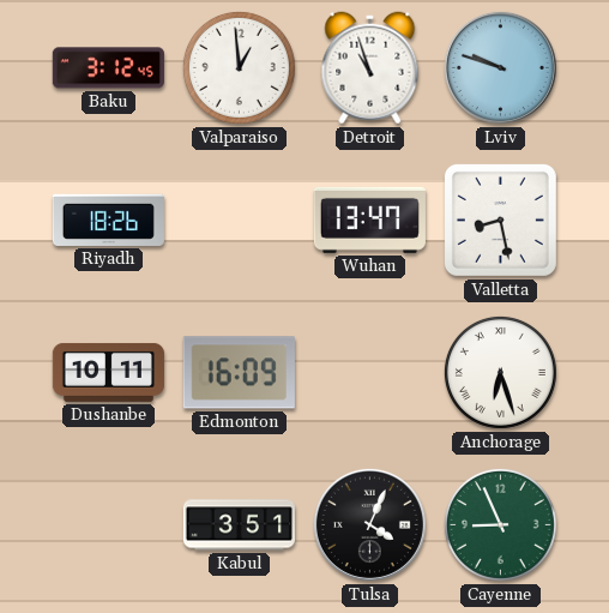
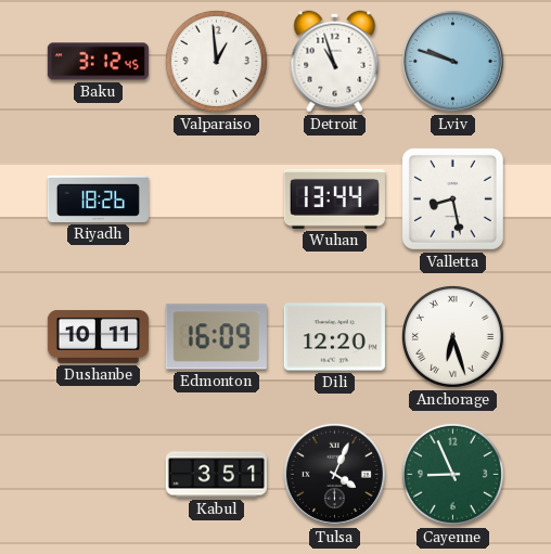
Wuhan: 13:47 -> 13:44
Dili: none -> 12:20
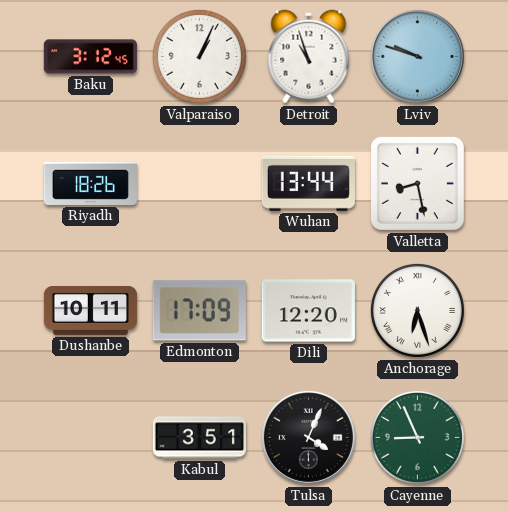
Valparaiso: 12:59 -> 1:04
Edmonton: 16:09 -> 17:09
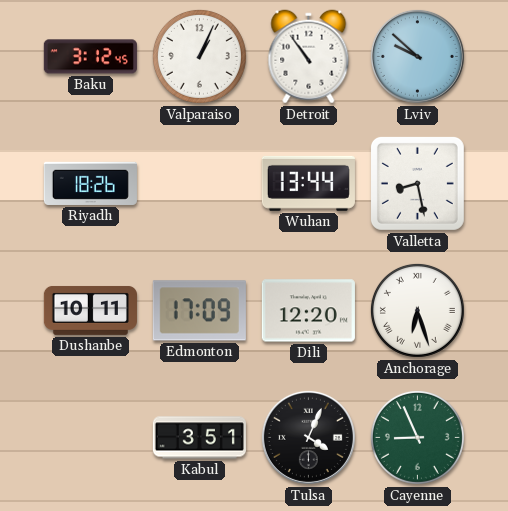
Detroit: 10:57 -> 10:54
Lviv: 9:48 -> 9:52
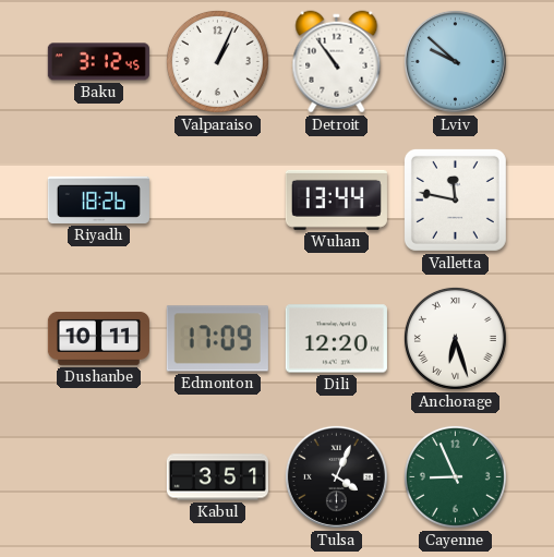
Valletta: 8:28 -> 11:47
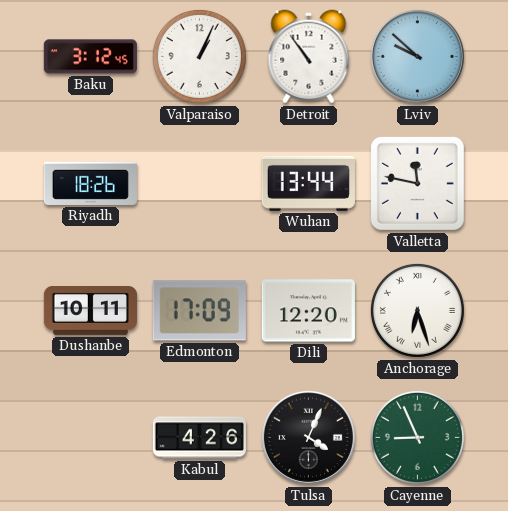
Kabul: 3:51 -> 4:26
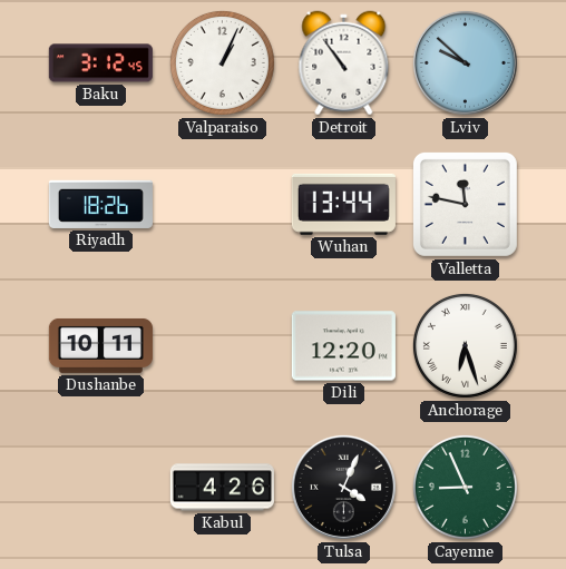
Edmonton: 17:09 -> none
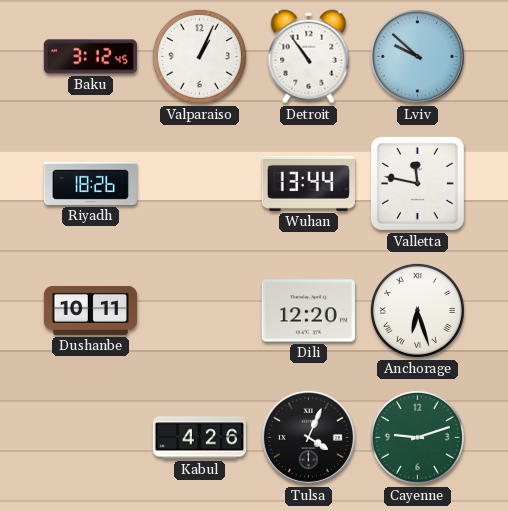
Cayenne: 8:56 -> 9:12
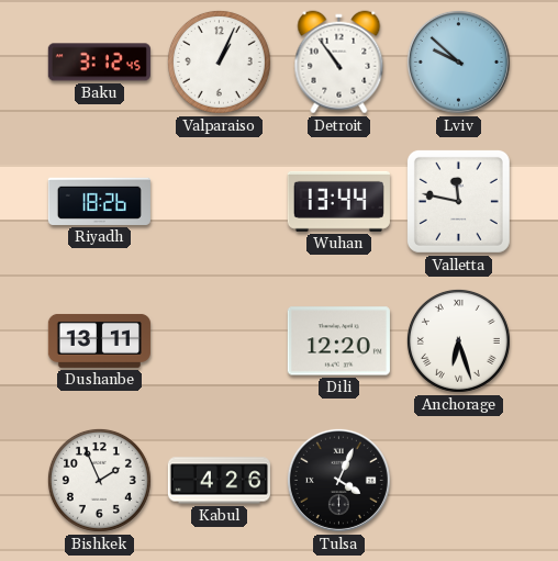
Dushanbe: 10:11 -> 13:11
Bishkek: none -> 1:56
Cayenne: 9:12 -> none
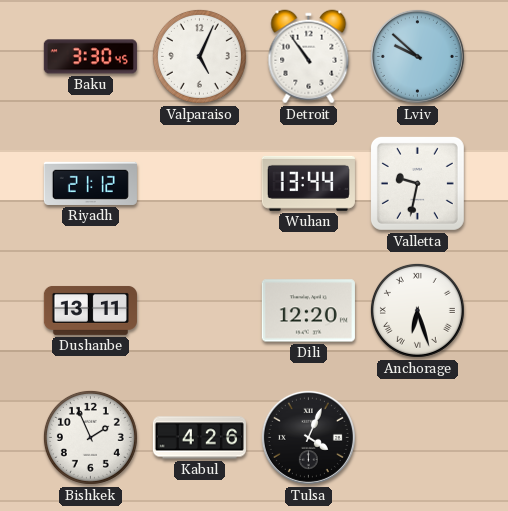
Baku: 3:12 -> 3:30
Valparaiso: 1:04 -> 5:04
Riyadh: 18:26 -> 21:12
Valletta: 11:47 -> 9:32
